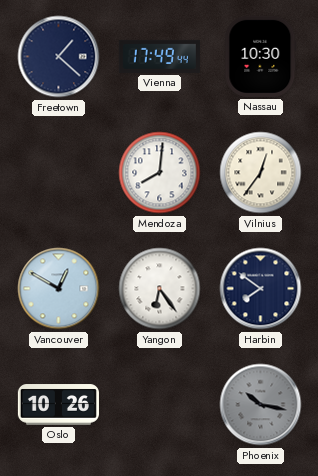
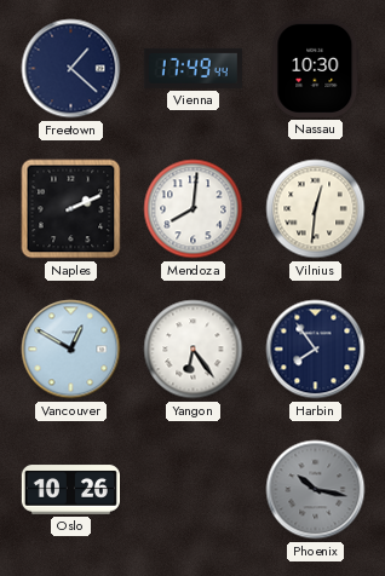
Naples: none -> 2:11
Vilnius: 12:36 -> 12:31
Harbin: 7:51 -> 7:54
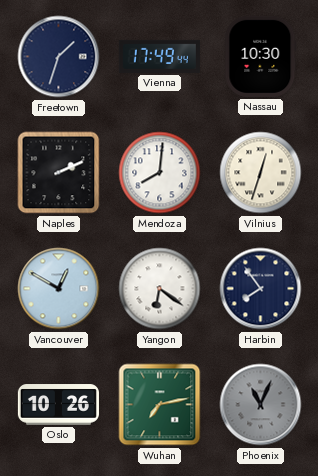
Freetown: 1:22 -> 1:33
Vilnius: 12:31 -> 12:33
Yangon: 6:24 -> 6:21
Wuhan: none -> 7:13
Phoenix: 10:17 -> 11:04
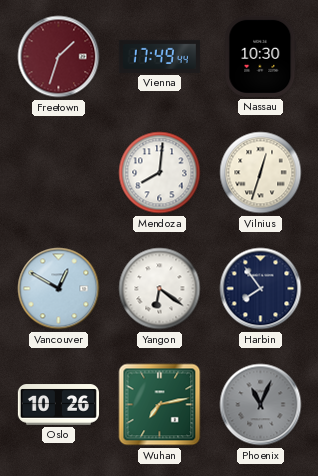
Freetown dial: navy -> burgundy
Naples: 2:11 -> none
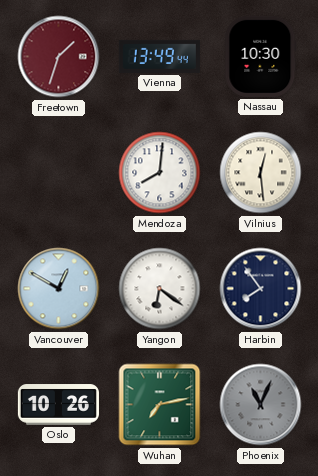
Vienna: 17:49 -> 13:49
Vilnius: 12:33 -> 12:29
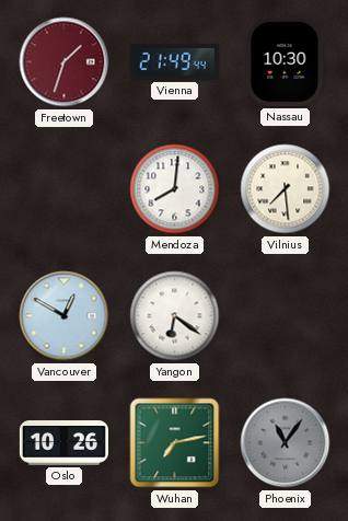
Vienna: 13:49 -> 21:49
Vilnius: 12:29 -> 7:29
Harbin: 7:54 -> none
Phoenix: 11:04 -> 11:06
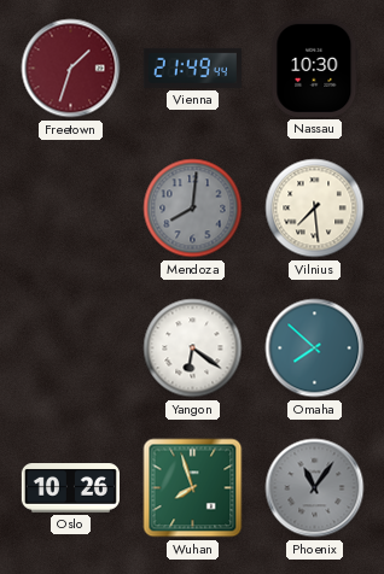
Mendoza dial: white -> grey
Vancouver: 12:50 -> none
Omaha: none -> 7:52
Wuhan: 7:13 -> 7:57
